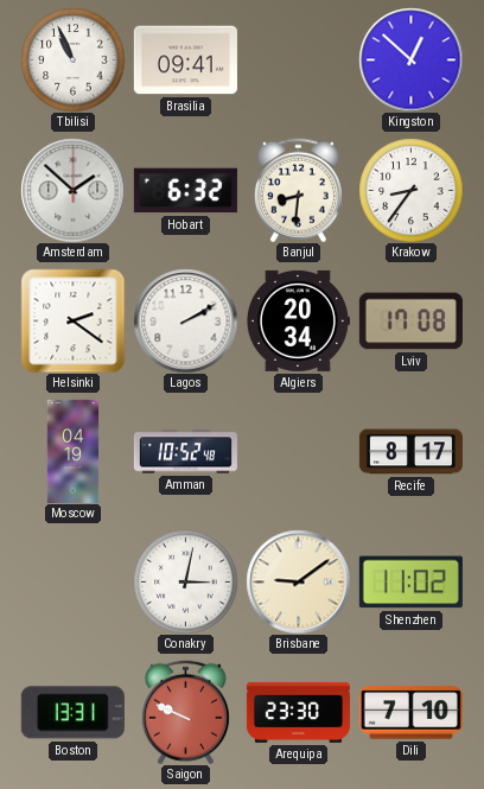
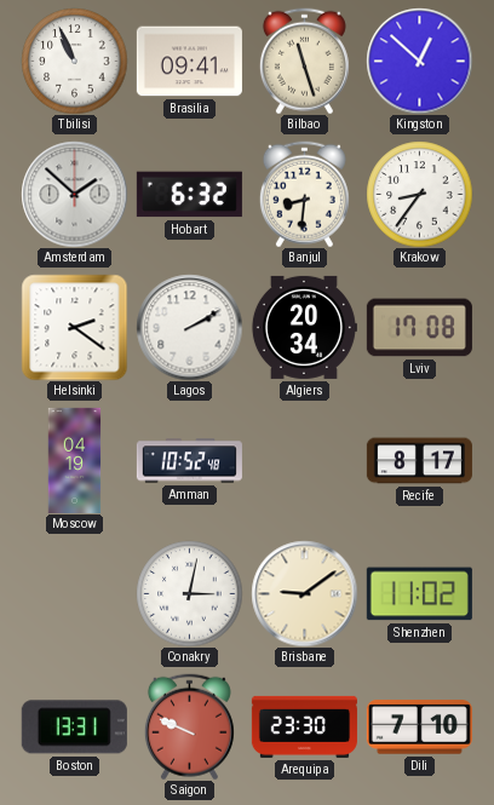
Bilbao: none -> 11:27
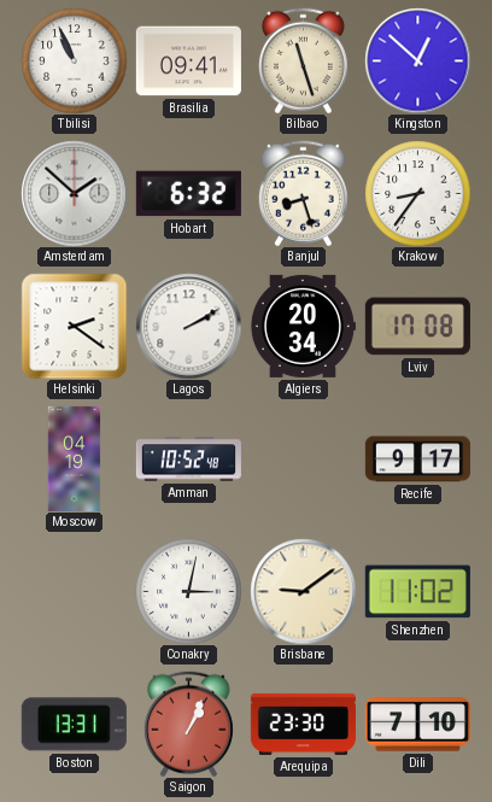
Banjul: 8:31 -> 8:27
Recife: 8:17 -> 9:17
Saigon: 9:49 -> 1:04
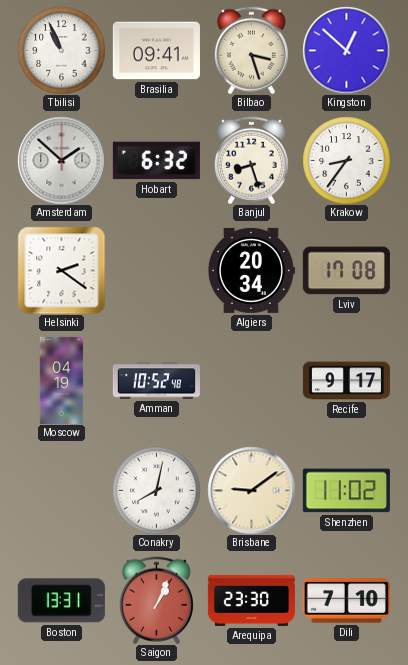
Bilbao: 11:27 -> 3:27
Lagos: 2:10 -> none
Conakry: 3:02 -> 8:02
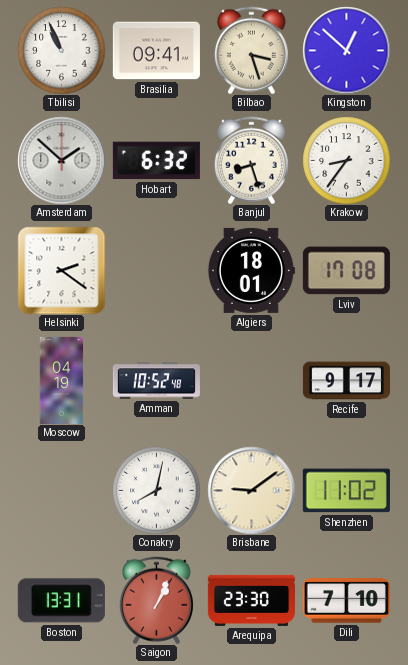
Algiers: 20:34 -> 18:01
